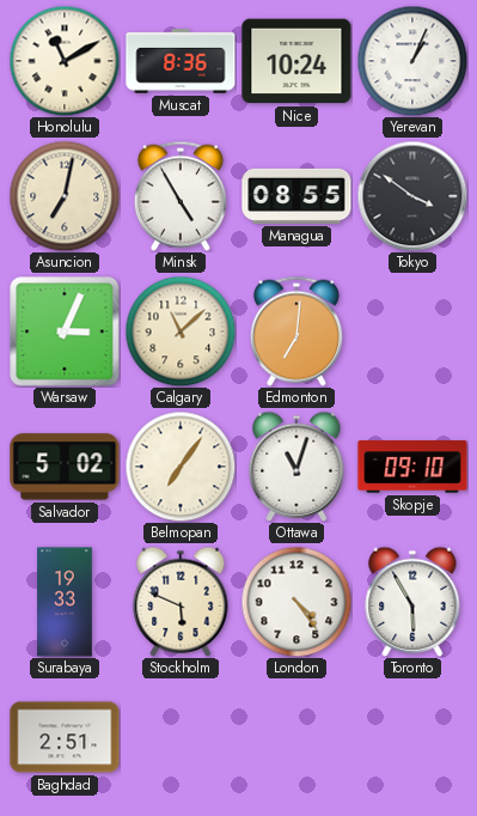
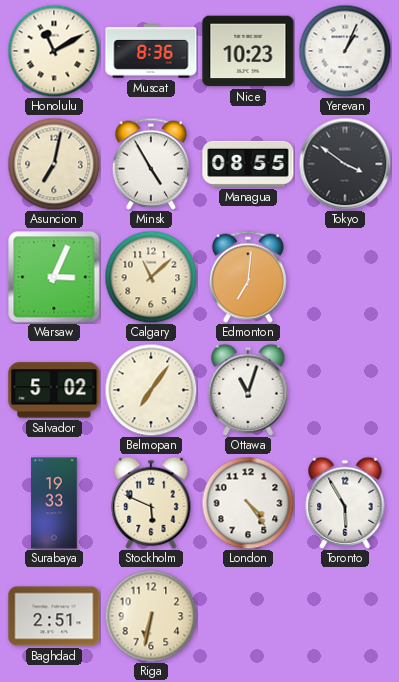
Nice: 10:24 -> 10:23
Skopje: 09:10 -> none
Riga: none -> 6:32
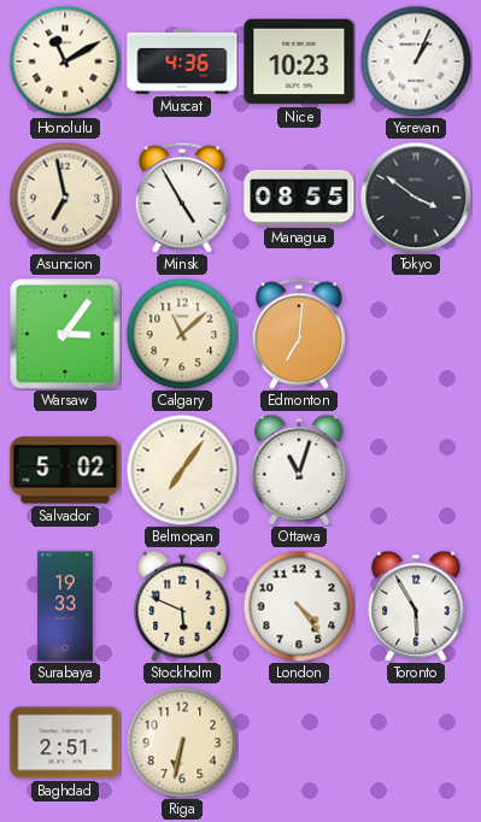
Muscat: 8:36 -> 4:36
Asuncion: 7:02 -> 6:58
Warsaw: 3:04 -> 3:06
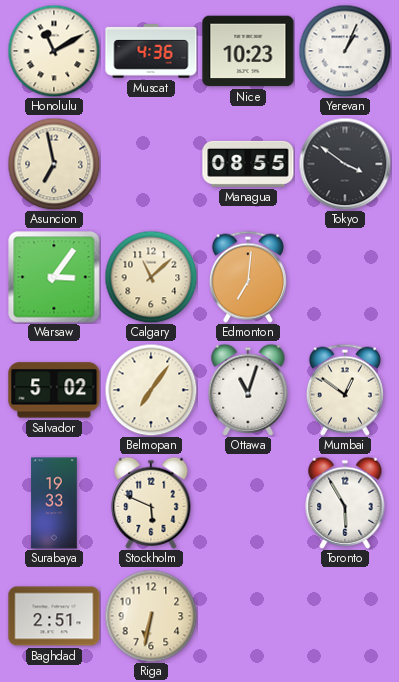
Minsk: 4:55 -> none
Mumbai: none -> 12:51
London: 4:24 -> none
